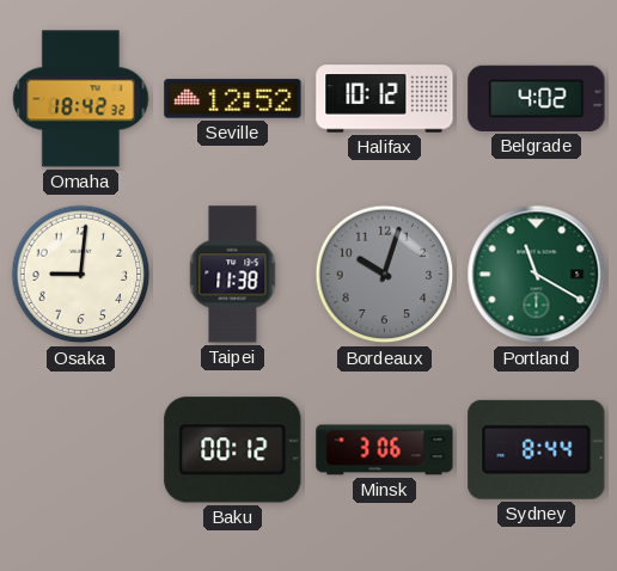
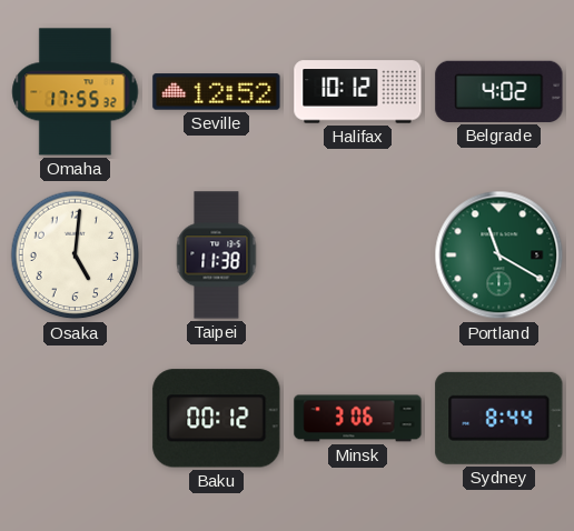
Omaha: 18:42 -> 17:55
Osaka: 9:01 -> 5:01
Bordeaux: 10:03 -> none
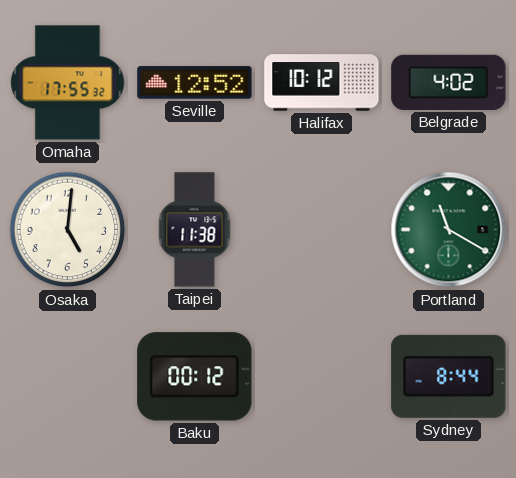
Minsk: 3:06 -> none
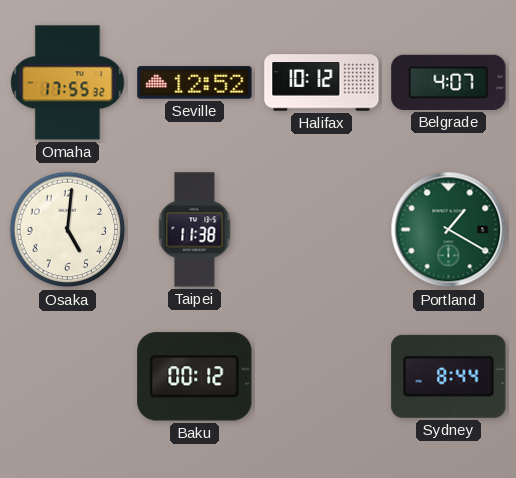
Belgrade: 4:02 -> 4:07
Portland: 11:20 -> 1:20
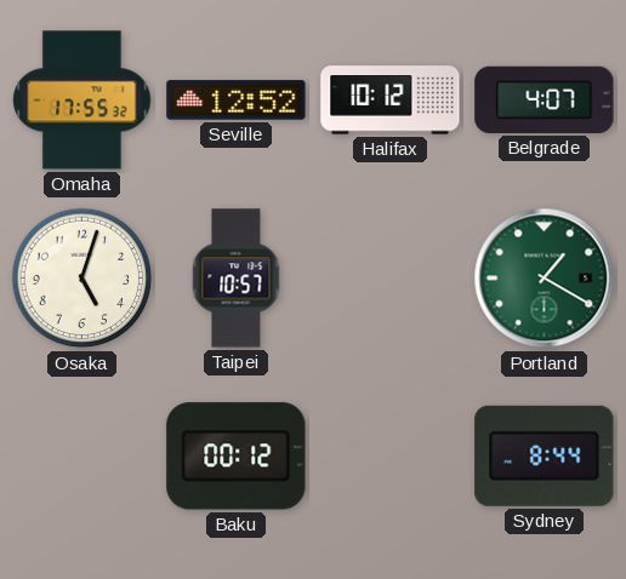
Osaka: 5:01 -> 5:03
Taipei: 11:38 -> 10:57
